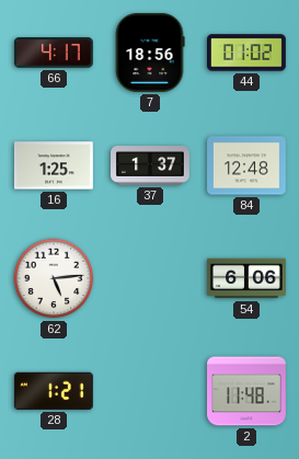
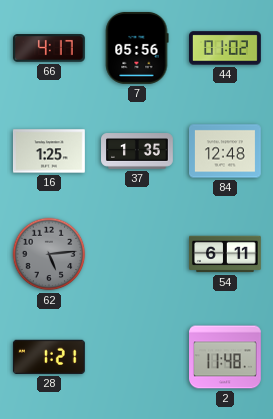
7: 18:56 -> 05:56
37: 1:37 -> 1:35
62 dial: white -> grey
54: 6:06 -> 6:11
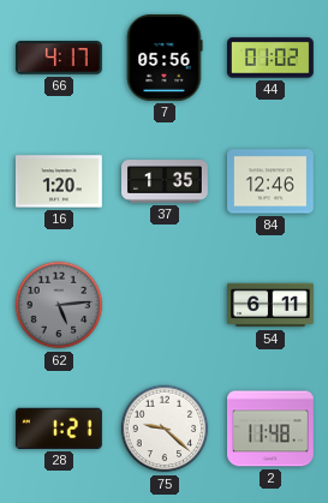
16: 1:25 -> 1:20
84: 12:48 -> 12:46
75: none -> 9:22
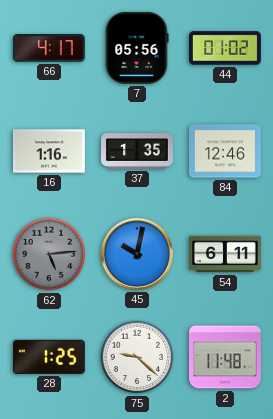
16: 1:20 -> 1:16
45: none -> 10:02
28: 1:21 -> 1:25
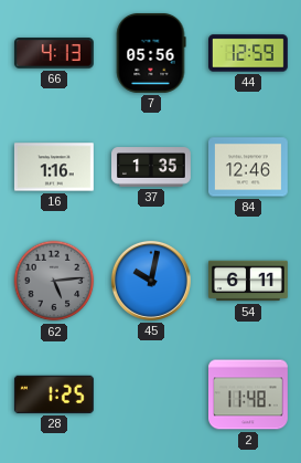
66: 4:17 -> 4:13
44: 01:02 -> 12:59
75: 9:22 -> none
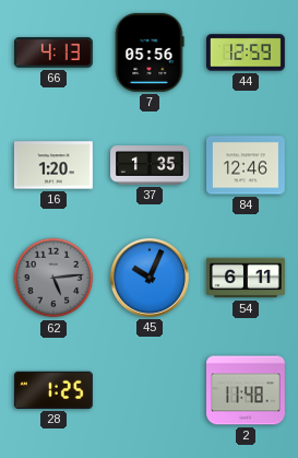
16: 1:16 -> 1:20
45: 10:02 -> 10:04
